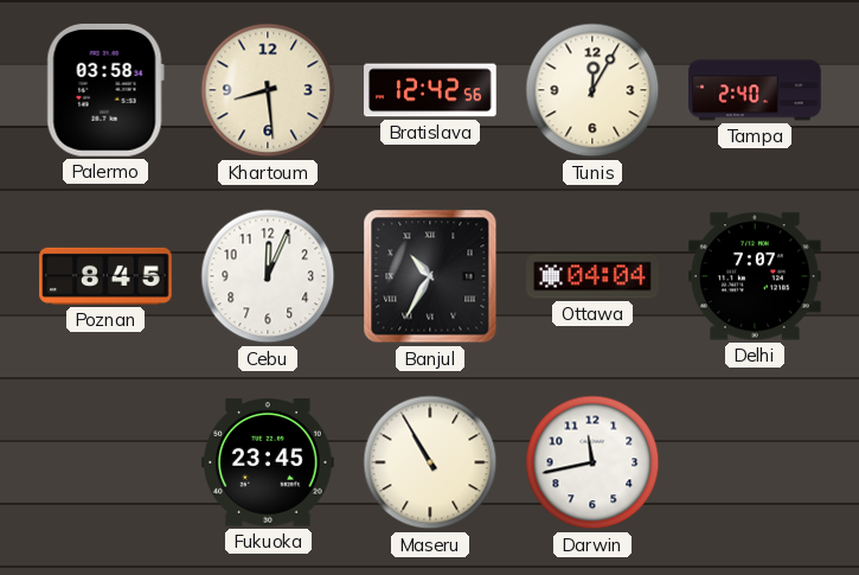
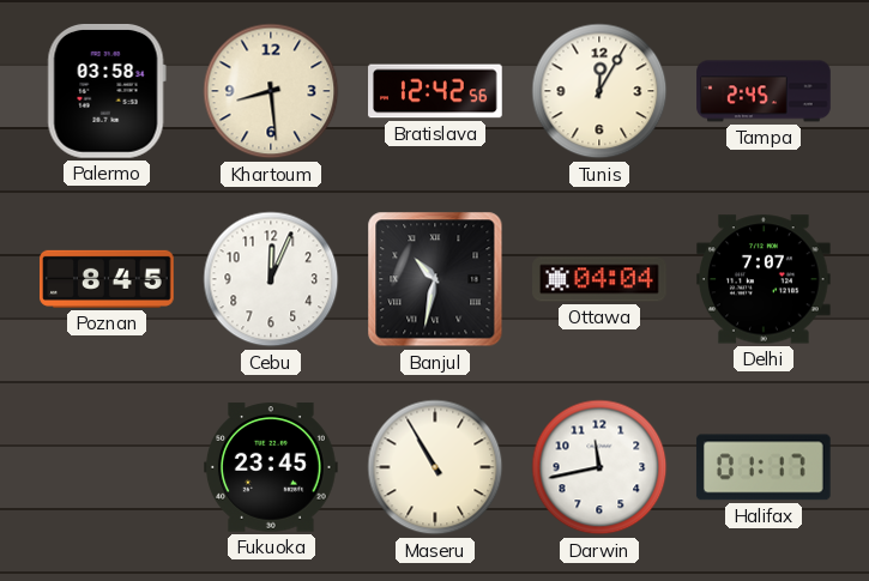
Tampa: 2:40 -> 2:45
Banjul: 10:35 -> 10:32
Halifax: none -> 01:17
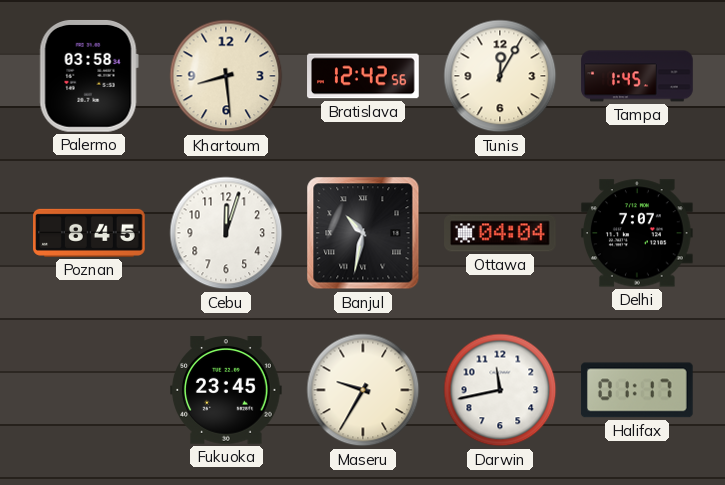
Tampa: 2:45 -> 1:45
Cebu: 12:04 -> 12:03
Maseru: 10:55 -> 9:35
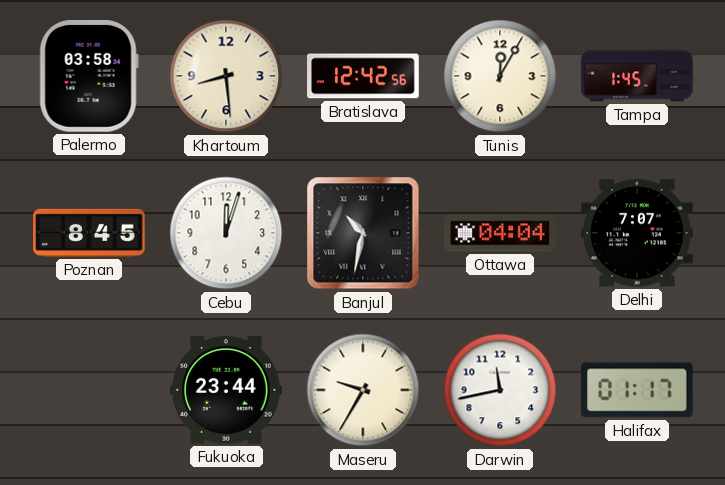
Fukuoka: 23:45 -> 23:44
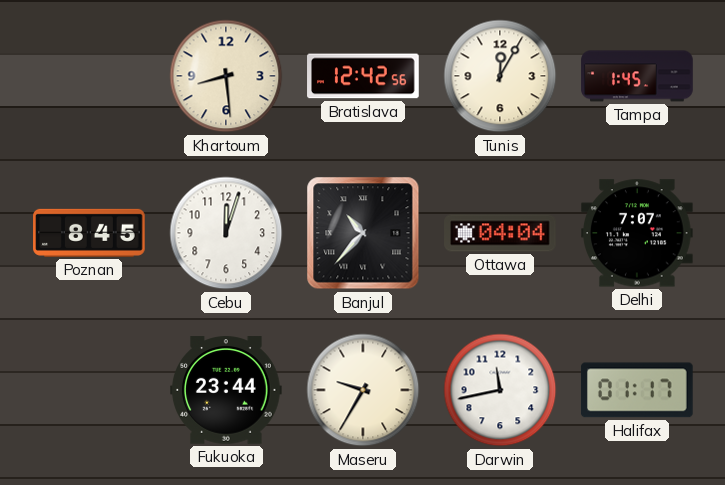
Palermo: 03:58 -> none
Banjul: 10:32 -> 10:37
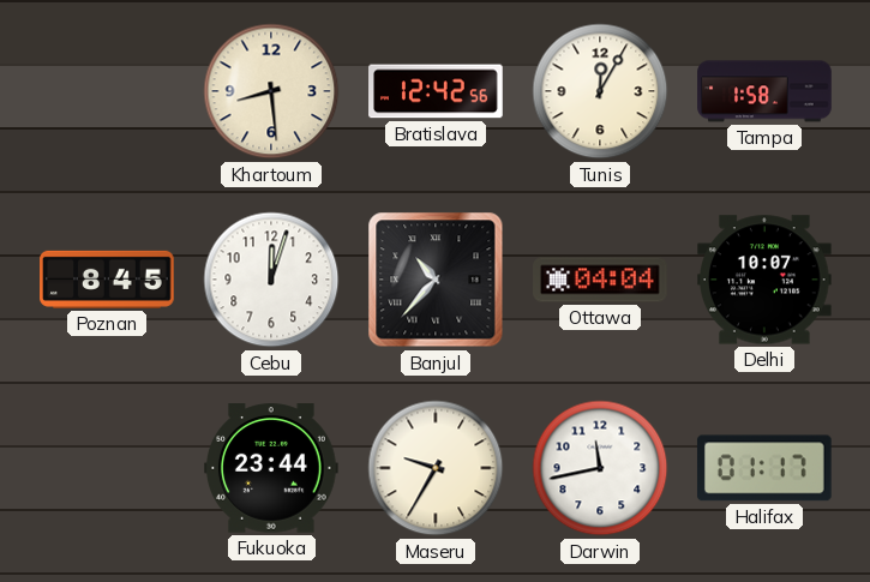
Tampa: 1:45 -> 1:58
Delhi: 7:07 -> 10:07
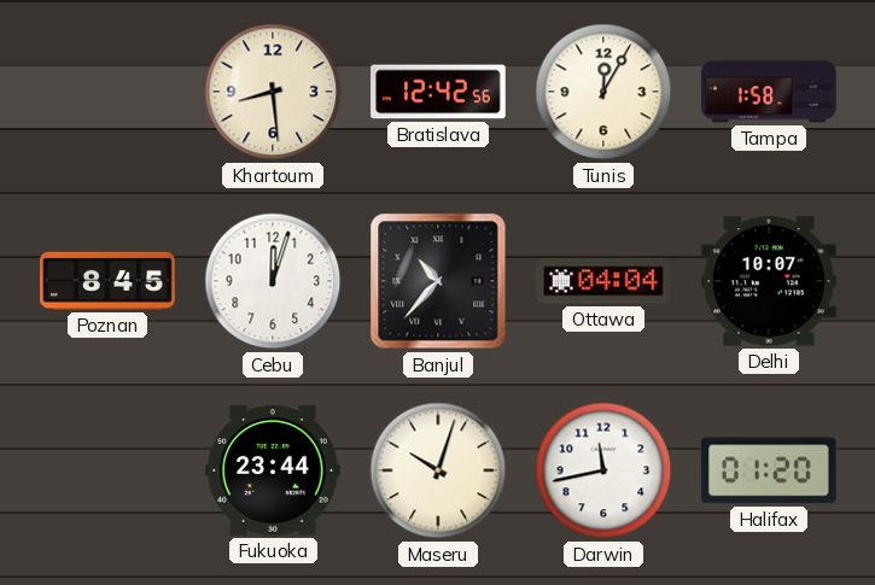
Maseru: 9:35 -> 10:03
Halifax: 01:17 -> 01:20
